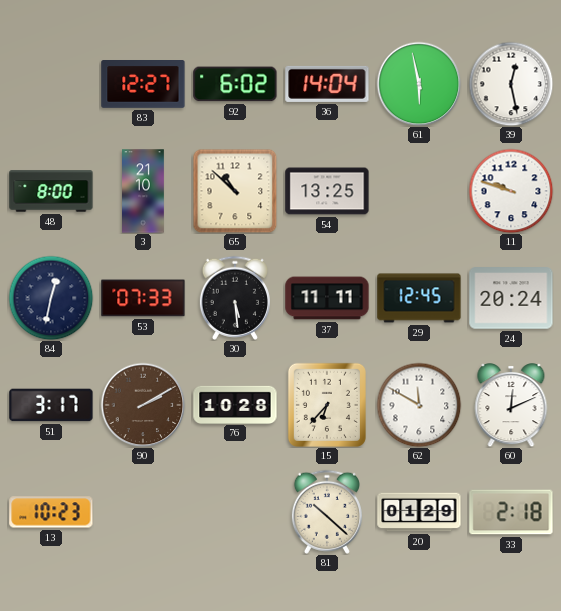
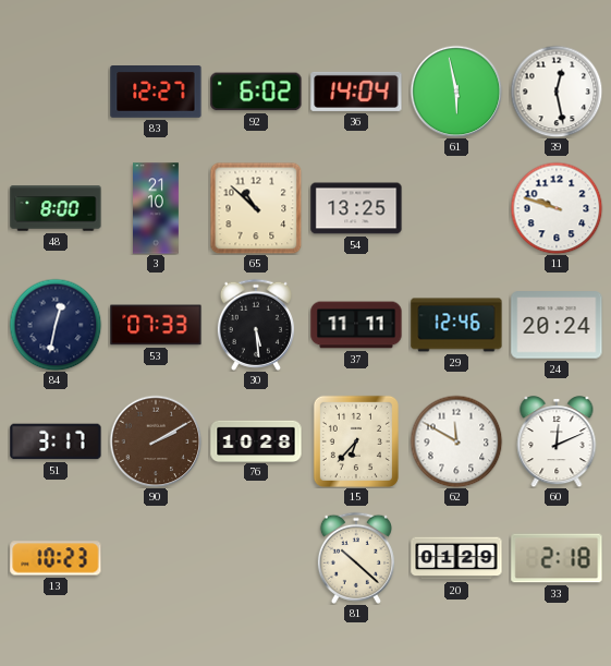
29: 12:45 -> 12:46
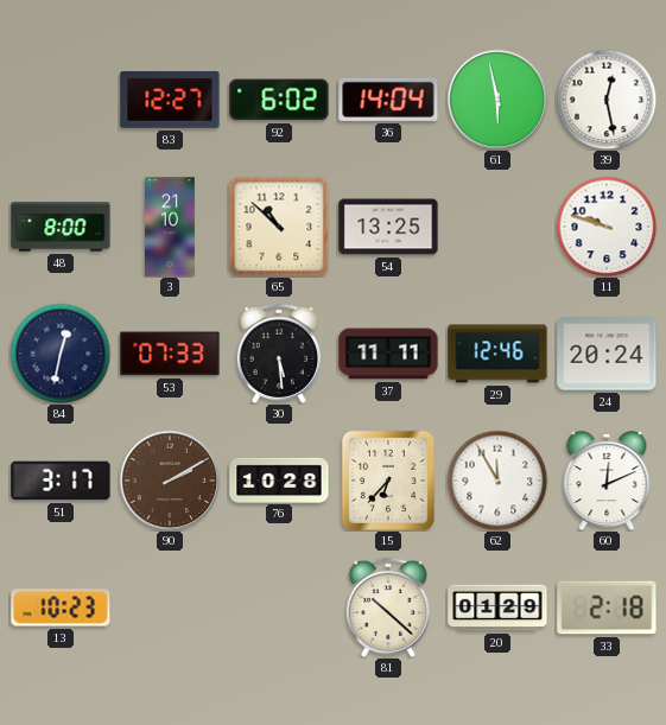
62: 11:50 -> 11:55
